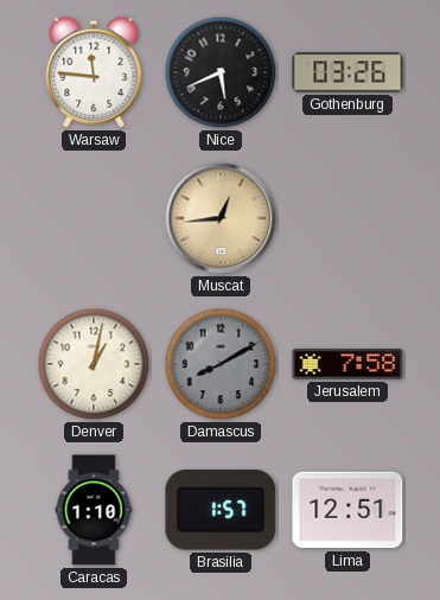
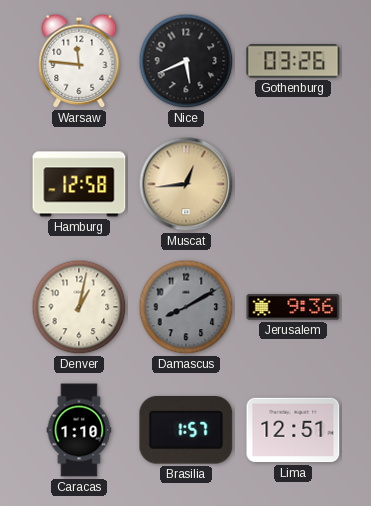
Hamburg: none -> 12:58
Jerusalem: 7:58 -> 9:36
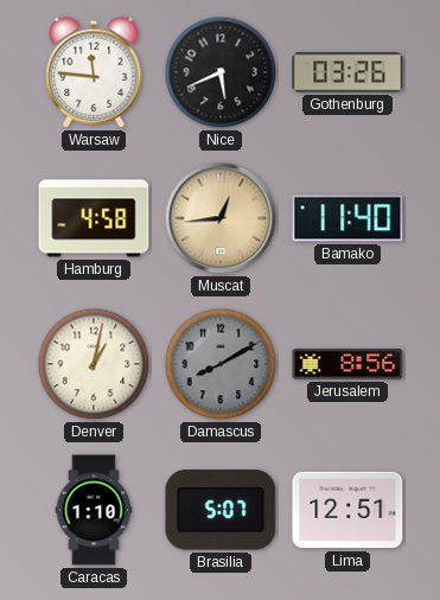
Hamburg: 12:58 -> 4:58
Bamako: none -> 11:40
Jerusalem: 9:36 -> 8:56
Brasilia: 1:57 -> 5:07
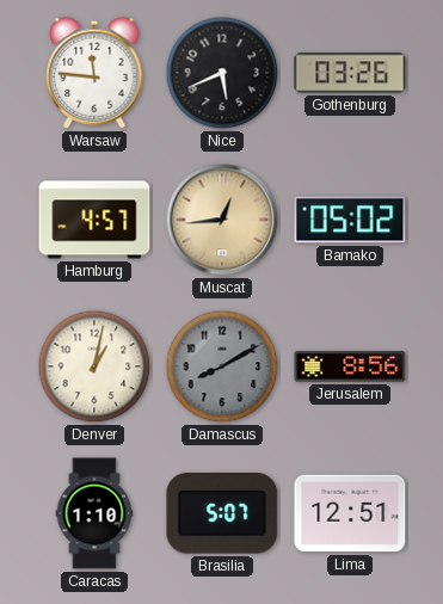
Hamburg: 4:58 -> 4:57
Bamako: 11:40 -> 05:02
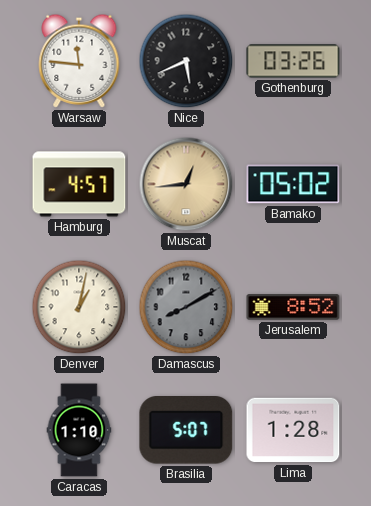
Jerusalem: 8:56 -> 8:52
Lima: 12:51 -> 1:28
